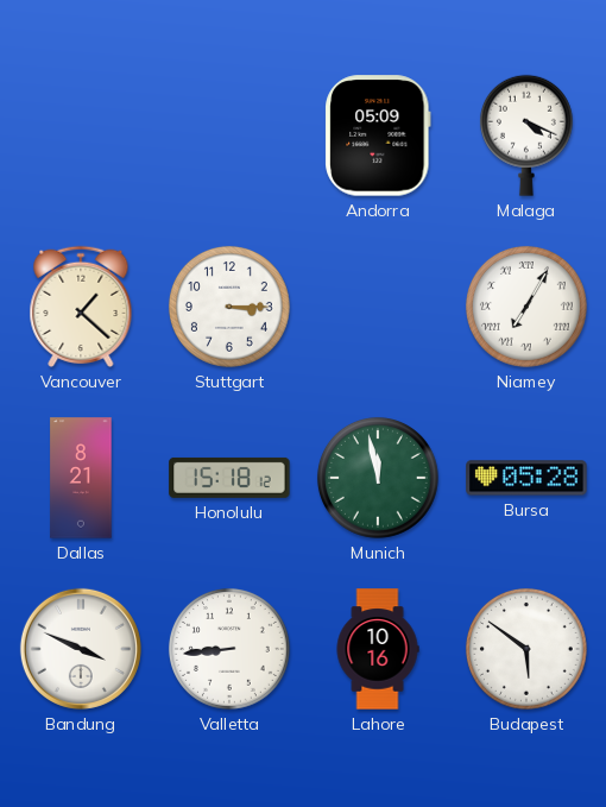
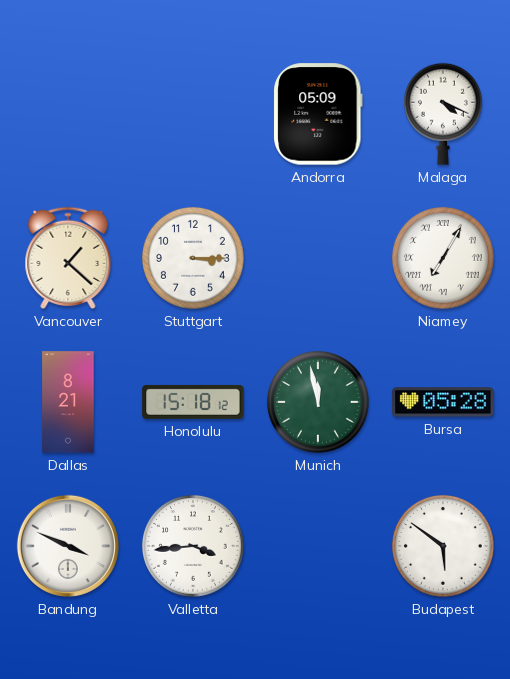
Valletta: 8:44 -> 3:44
Lahore: 10:16 -> none
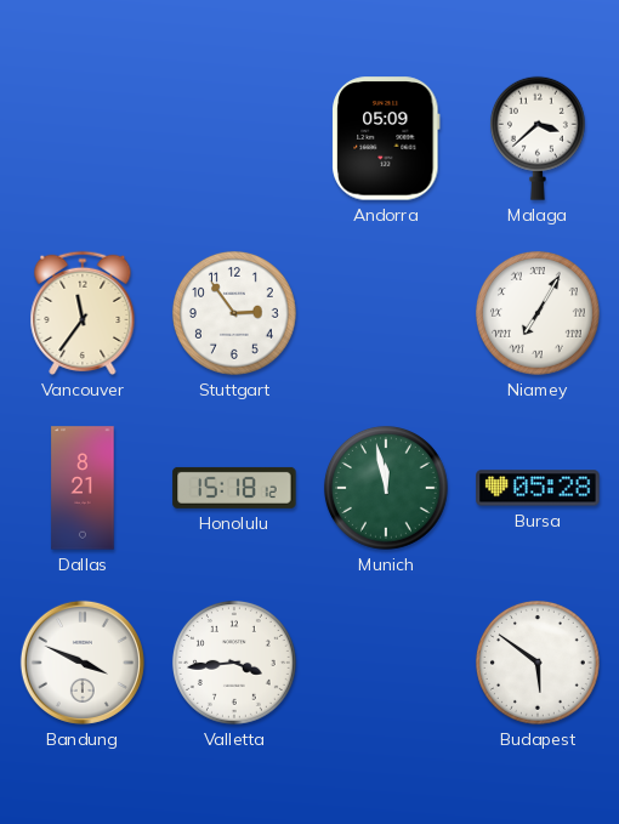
Malaga: 4:19 -> 3:38
Vancouver: 1:22 -> 11:36
Stuttgart: 3:15 -> 2:54
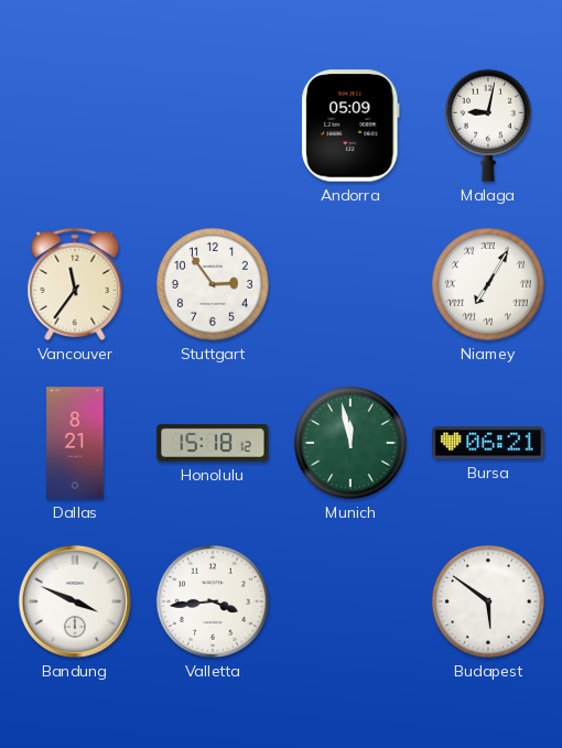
Malaga: 3:38 -> 9:02
Bursa: 05:28 -> 06:21
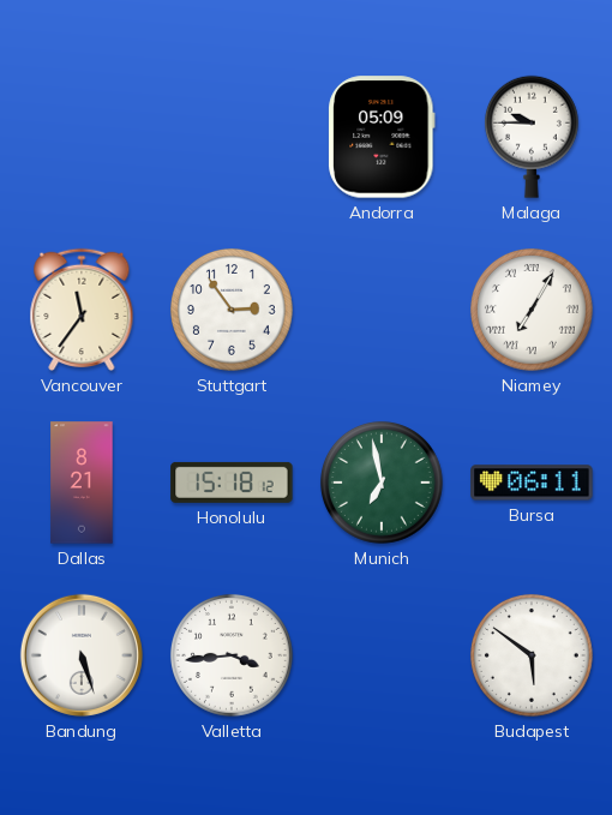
Malaga: 9:02 -> 9:45
Munich: 11:58 -> 6:58
Bursa: 06:21 -> 06:11
Bandung: 3:49 -> 5:27
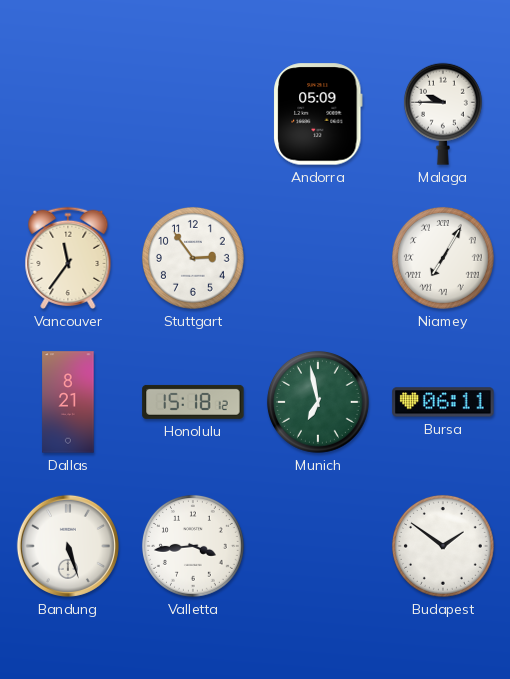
Budapest: 5:51 -> 1:51
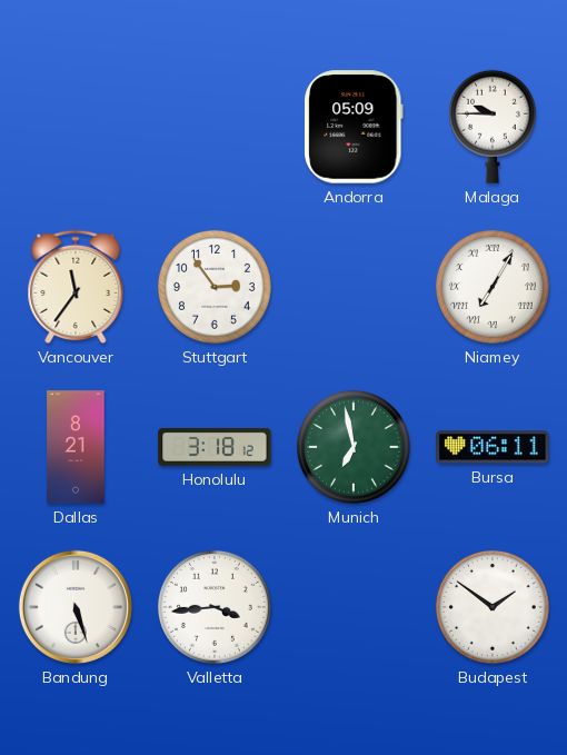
Honolulu: 15:18 -> 3:18
